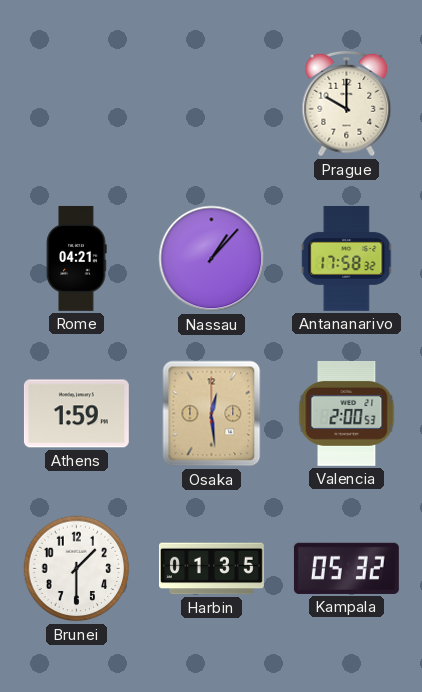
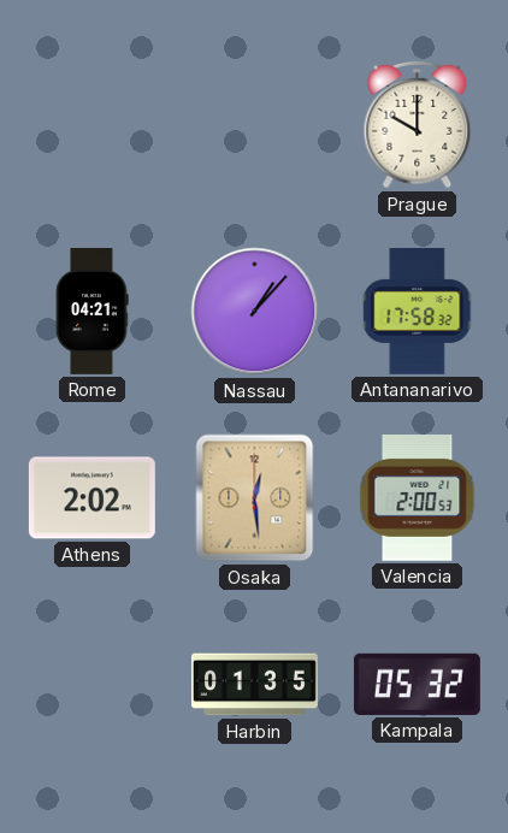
Athens: 1:59 -> 2:02
Brunei: 1:30 -> none
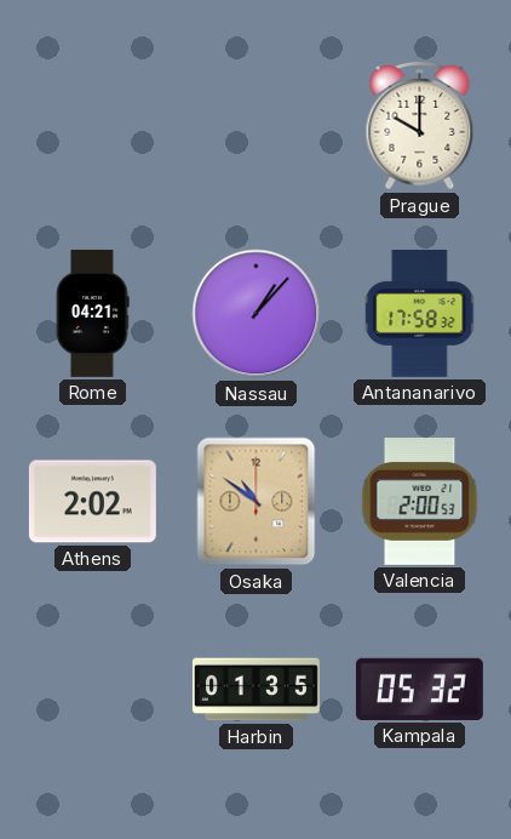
Osaka: 12:29 -> 10:51
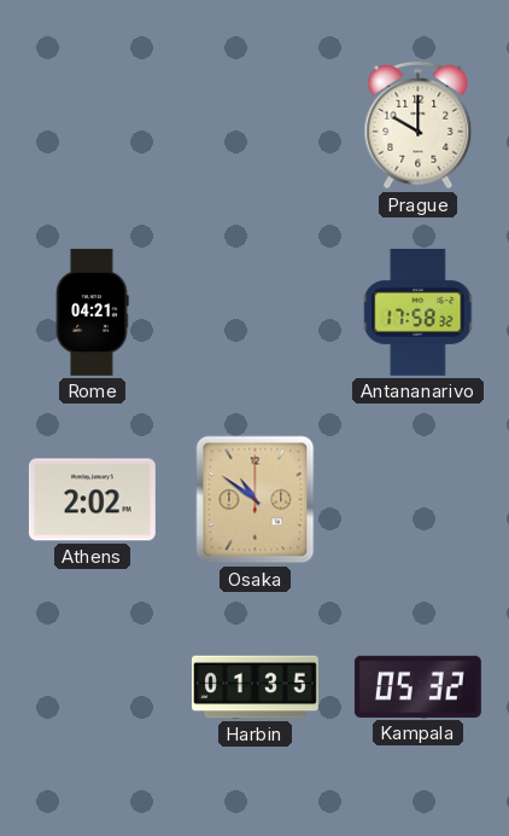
Nassau: 1:07 -> none
Valencia: 2:00 -> none
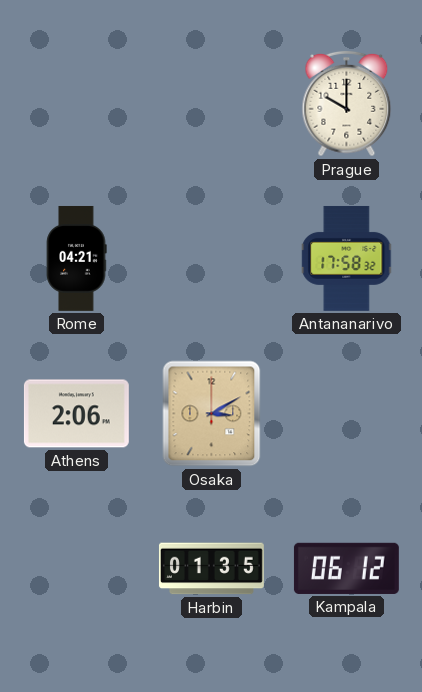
Athens: 2:02 -> 2:06
Osaka: 10:51 -> 3:10
Kampala: 05:32 -> 06:12
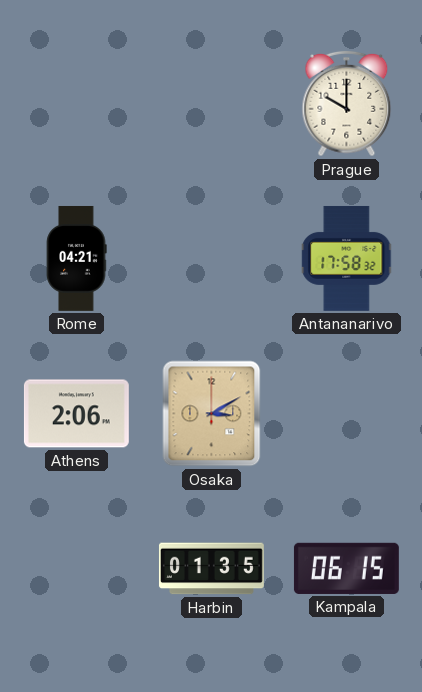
Kampala: 06:12 -> 06:15
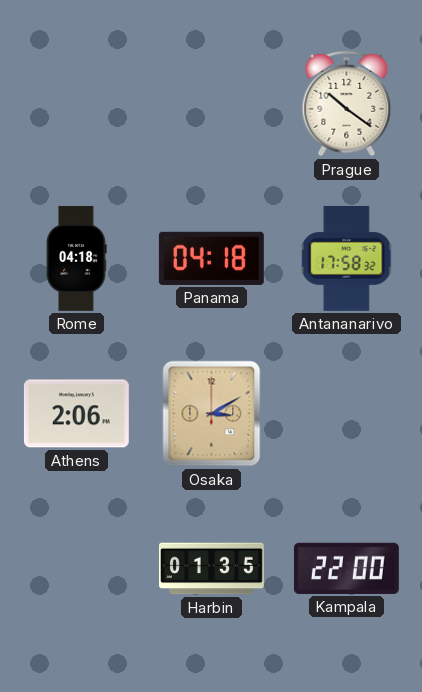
Prague: 10:00 -> 10:21
Rome: 04:21 -> 04:18
Panama: none -> 04:18
Kampala: 06:15 -> 22:00
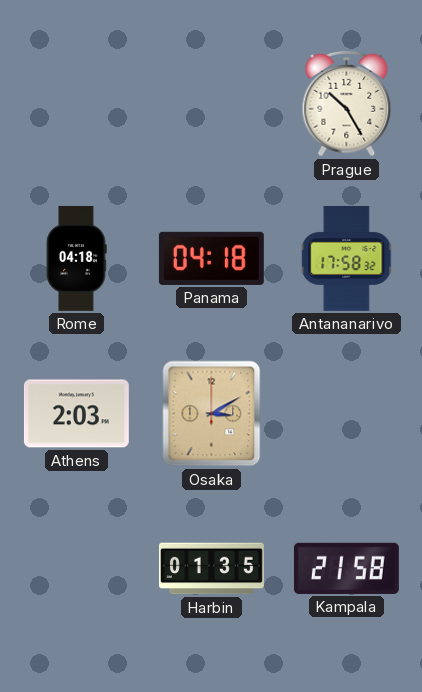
Prague: 10:21 -> 10:25
Athens: 2:06 -> 2:03
Kampala: 22:00 -> 21:58
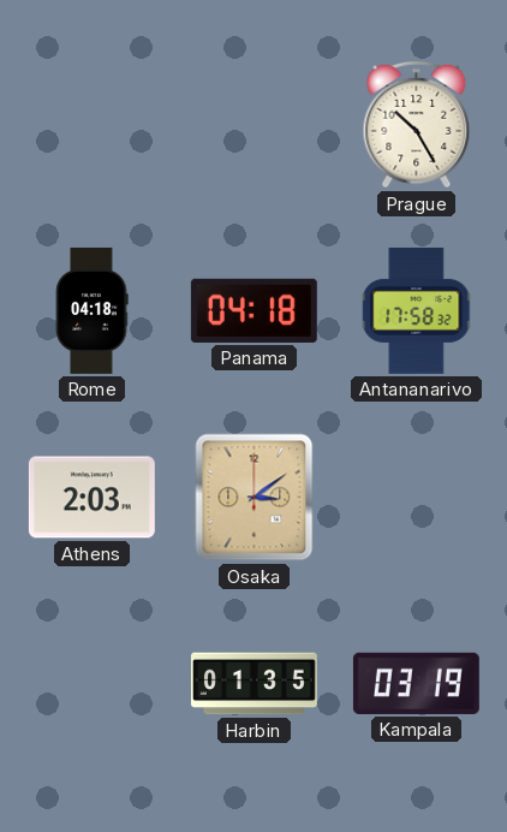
Osaka: 3:10 -> 3:09
Kampala: 21:58 -> 03:19
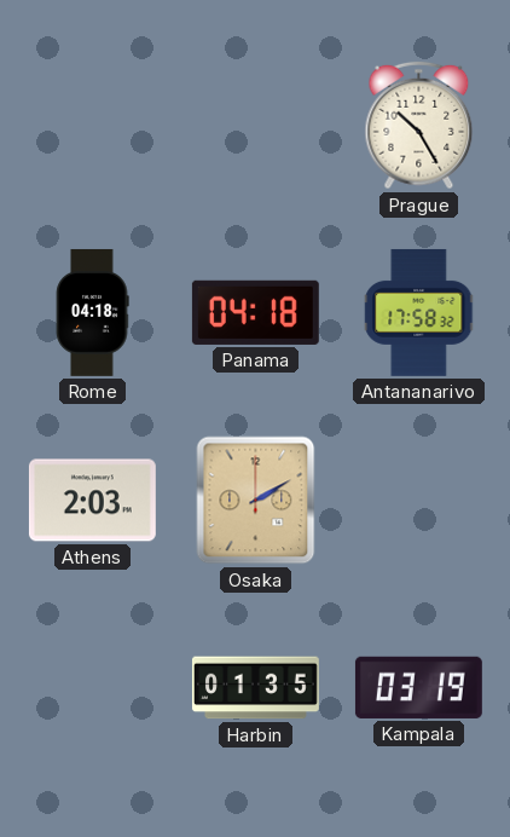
Osaka: 3:09 -> 2:10
